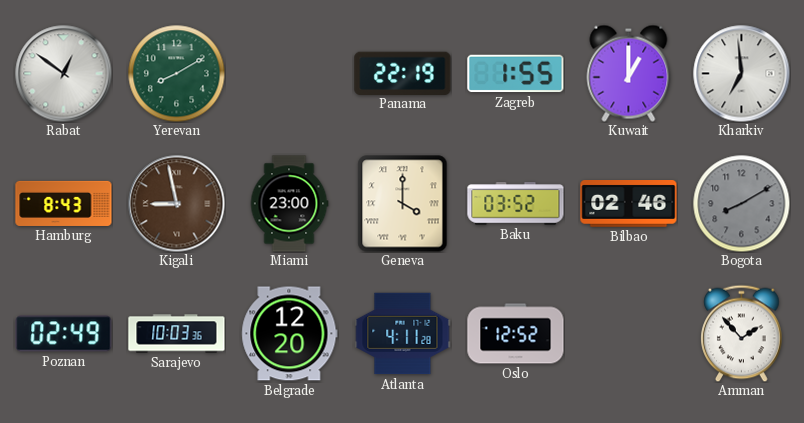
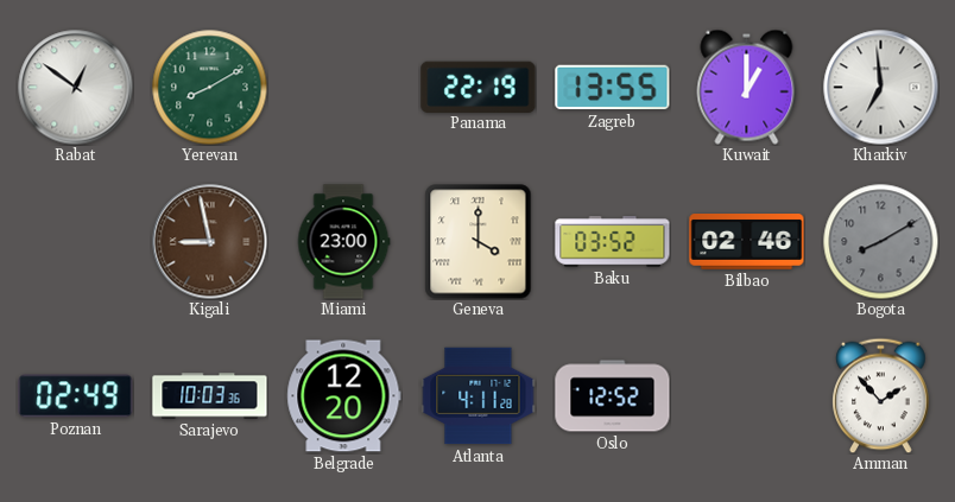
Zagreb: 1:55 -> 13:55
Hamburg: 8:43 -> none
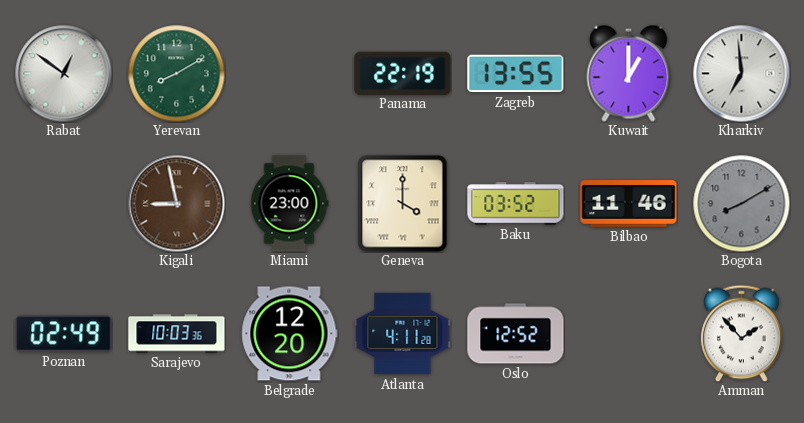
Bilbao: 02:46 -> 11:46
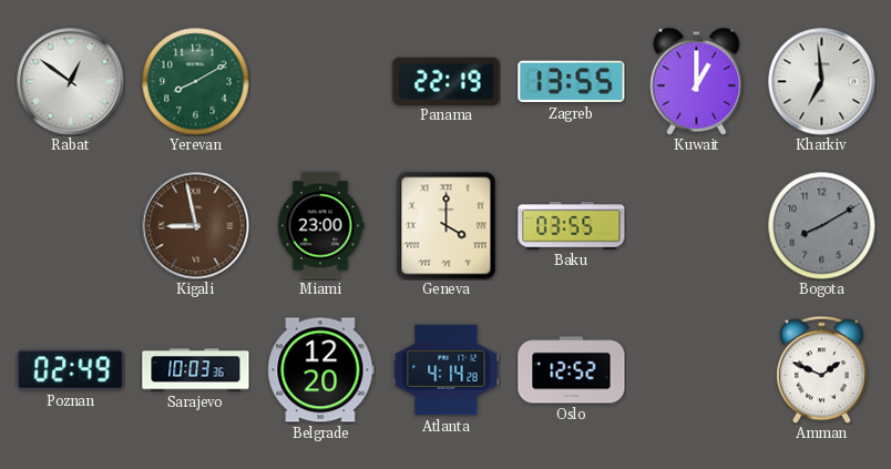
Baku: 03:52 -> 03:55
Bilbao: 11:46 -> none
Atlanta: 4:11 -> 4:14
Amman: 1:53 -> 1:49
